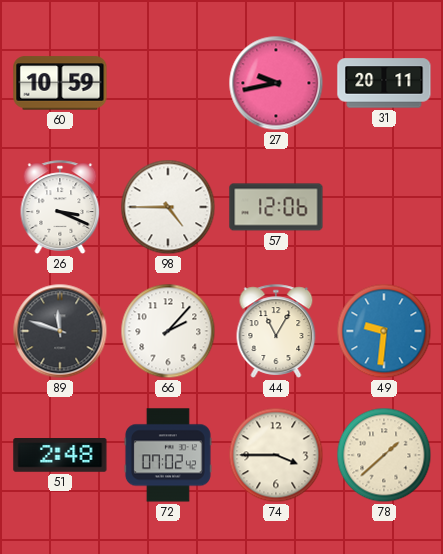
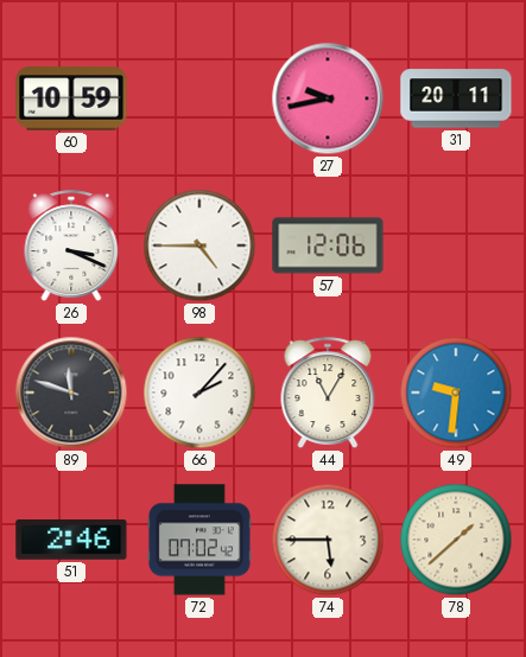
51: 2:48 -> 2:46
74: 3:45 -> 5:45
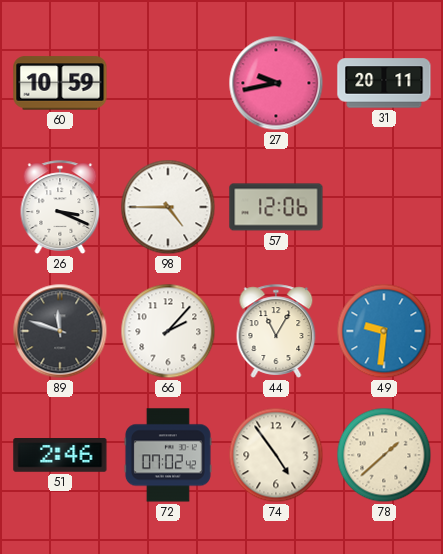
74: 5:45 -> 4:54
